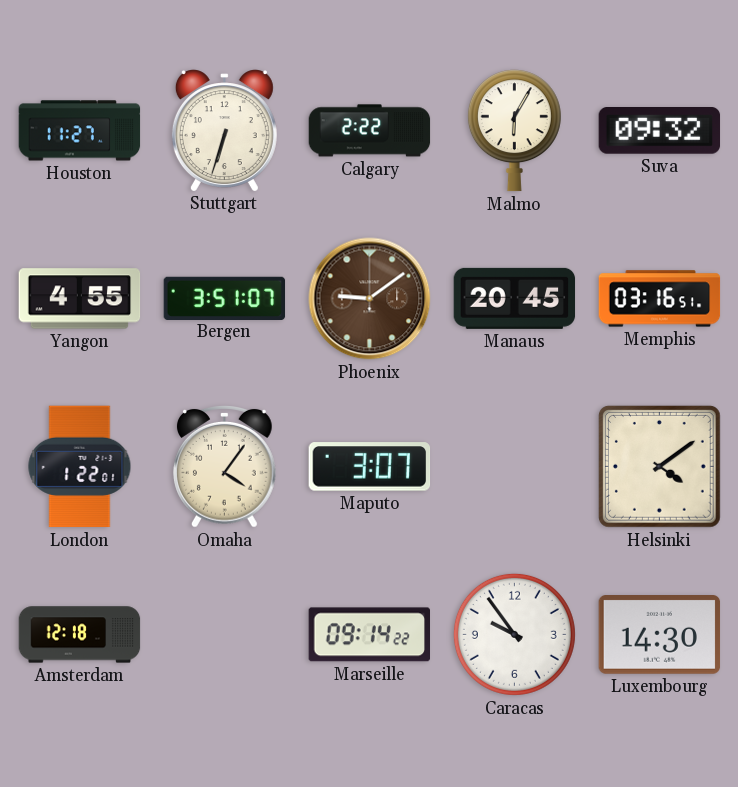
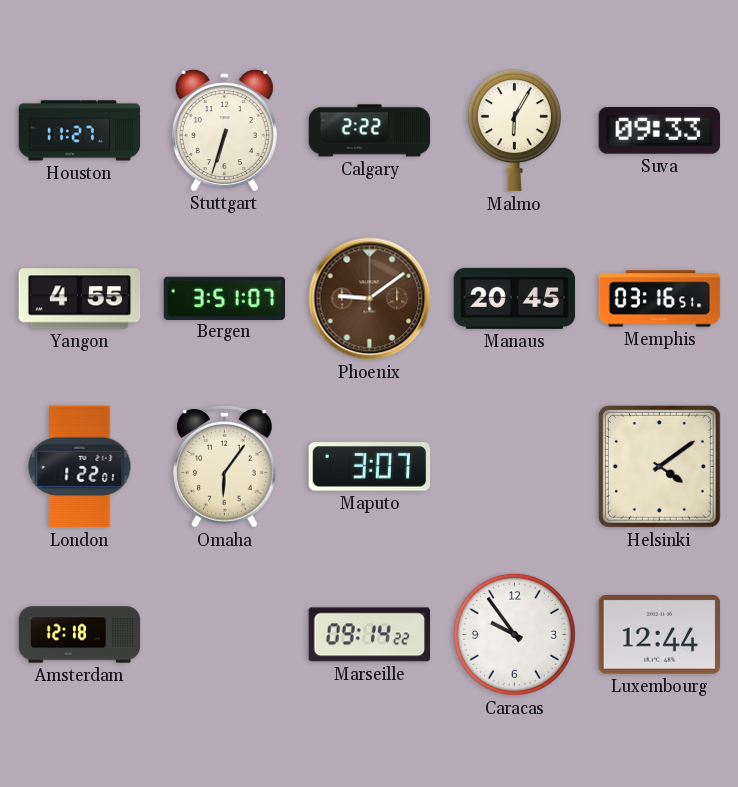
Suva: 09:32 -> 09:33
Omaha: 4:06 -> 6:06
Luxembourg: 14:30 -> 12:44
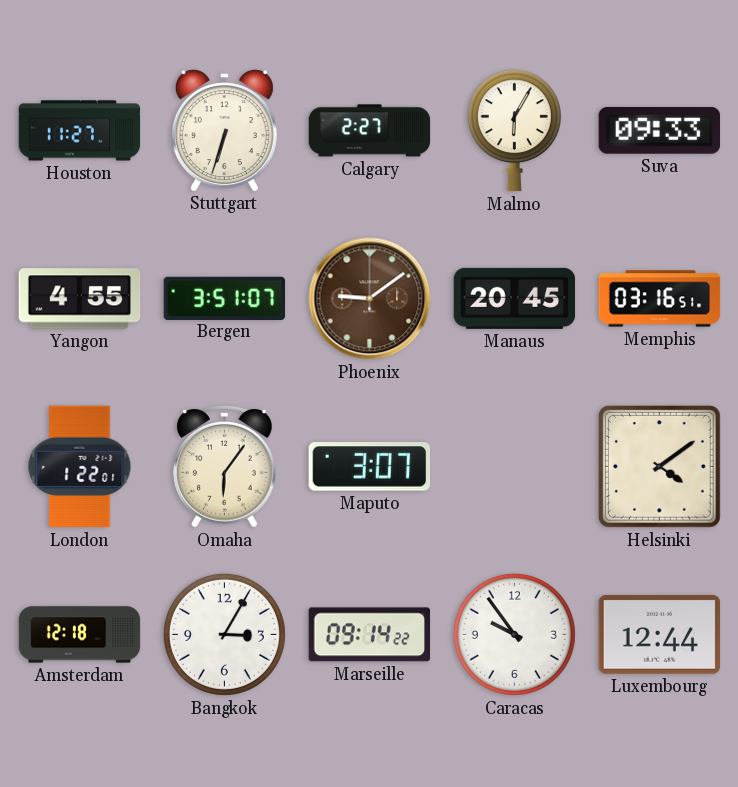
Calgary: 2:22 -> 2:27
Bangkok: none -> 3:05
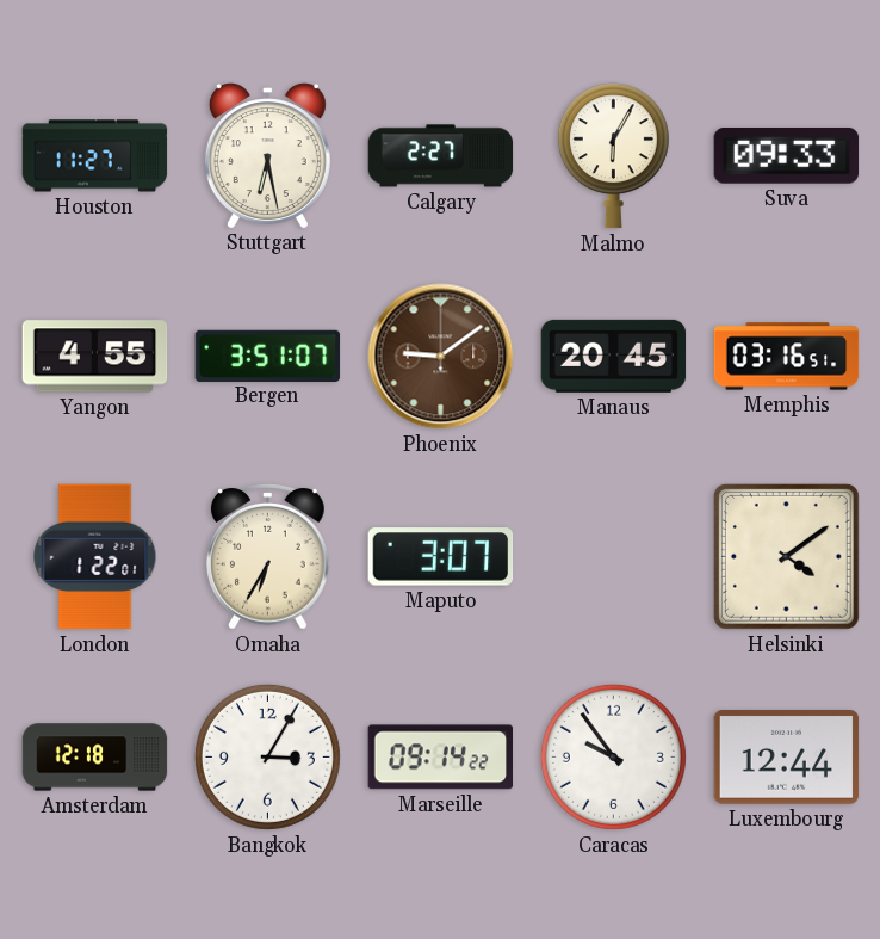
Stuttgart: 6:33 -> 6:28
Omaha: 6:06 -> 6:35
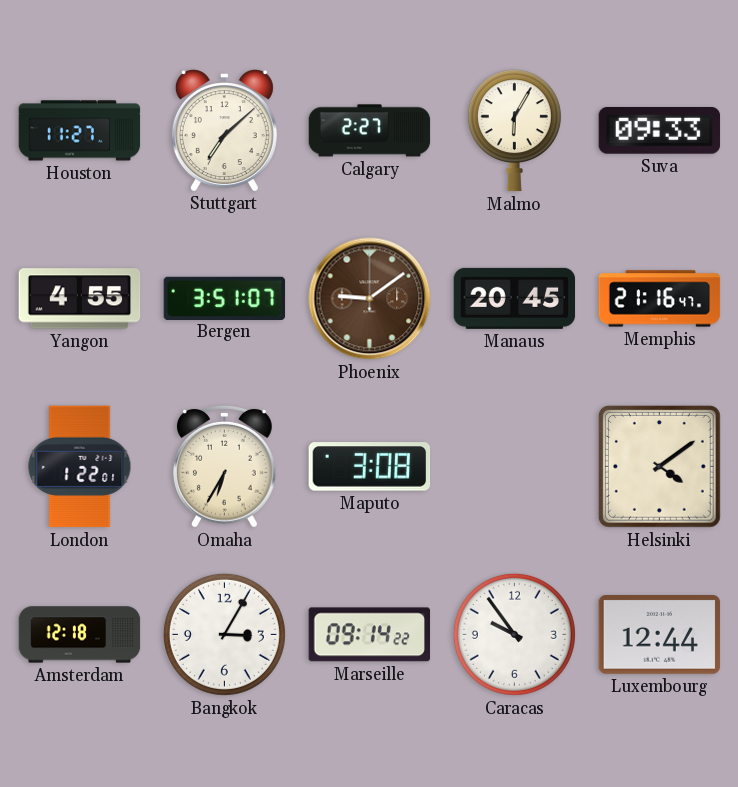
Stuttgart: 6:28 -> 7:08
Memphis: 03:16 -> 21:16
Maputo: 3:07 -> 3:08
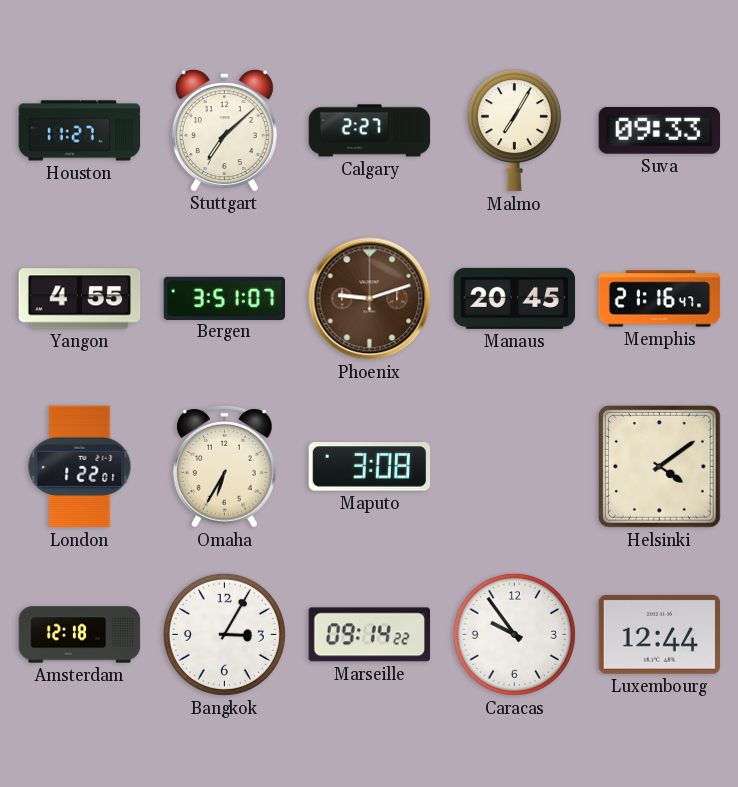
Malmo: 6:05 -> 7:05
Phoenix: 9:09 -> 9:12
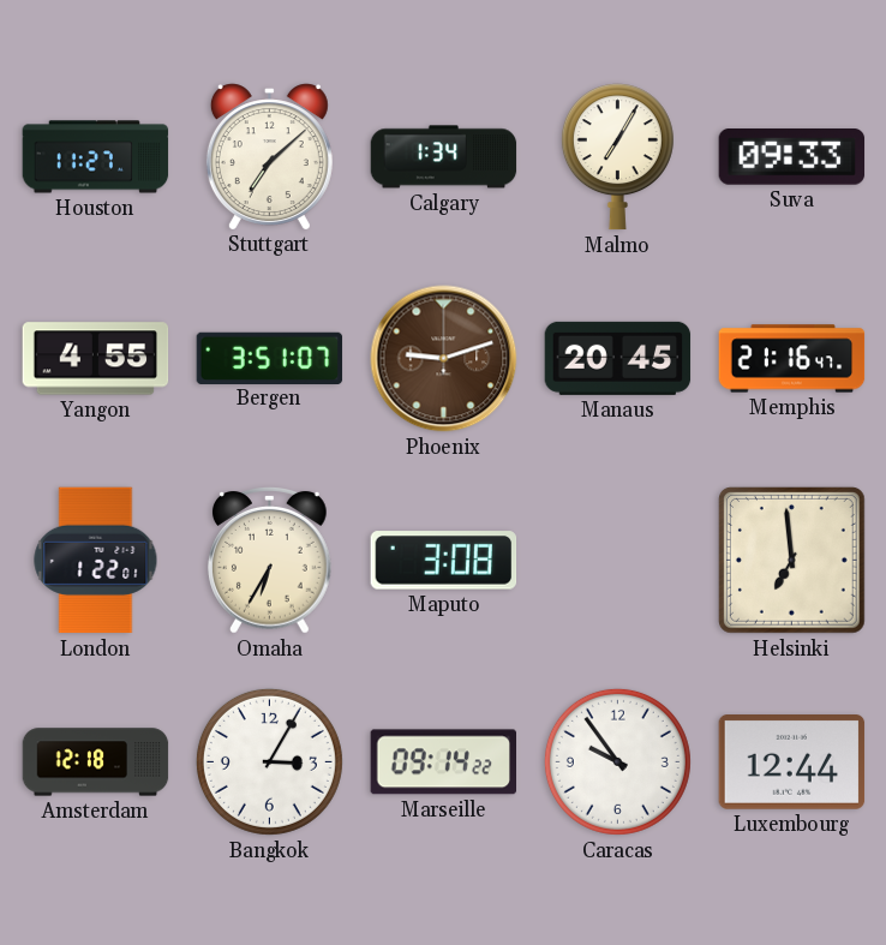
Calgary: 2:27 -> 1:34
Helsinki: 4:09 -> 6:59
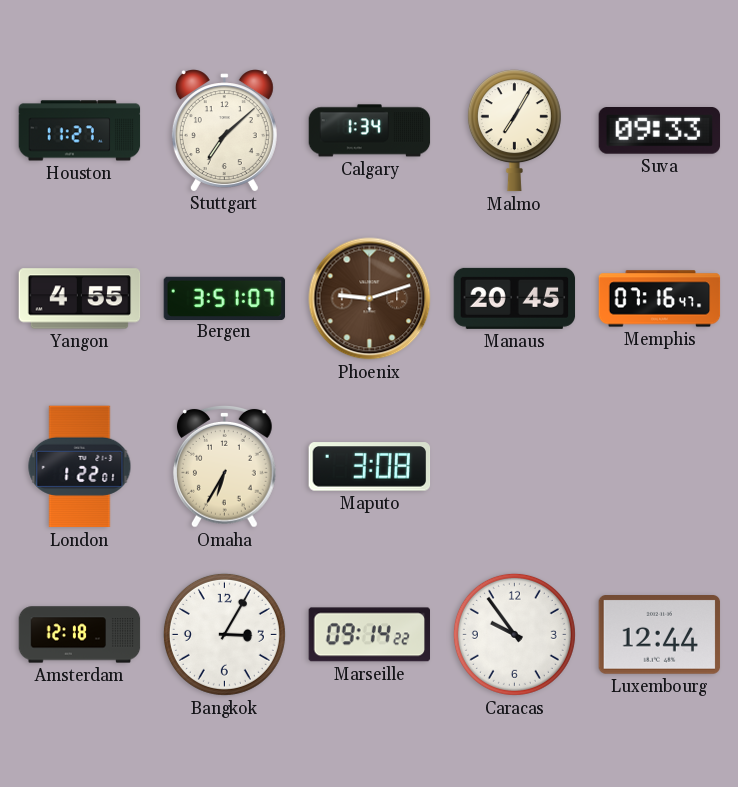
Memphis: 21:16 -> 07:16
Helsinki: 6:59 -> none
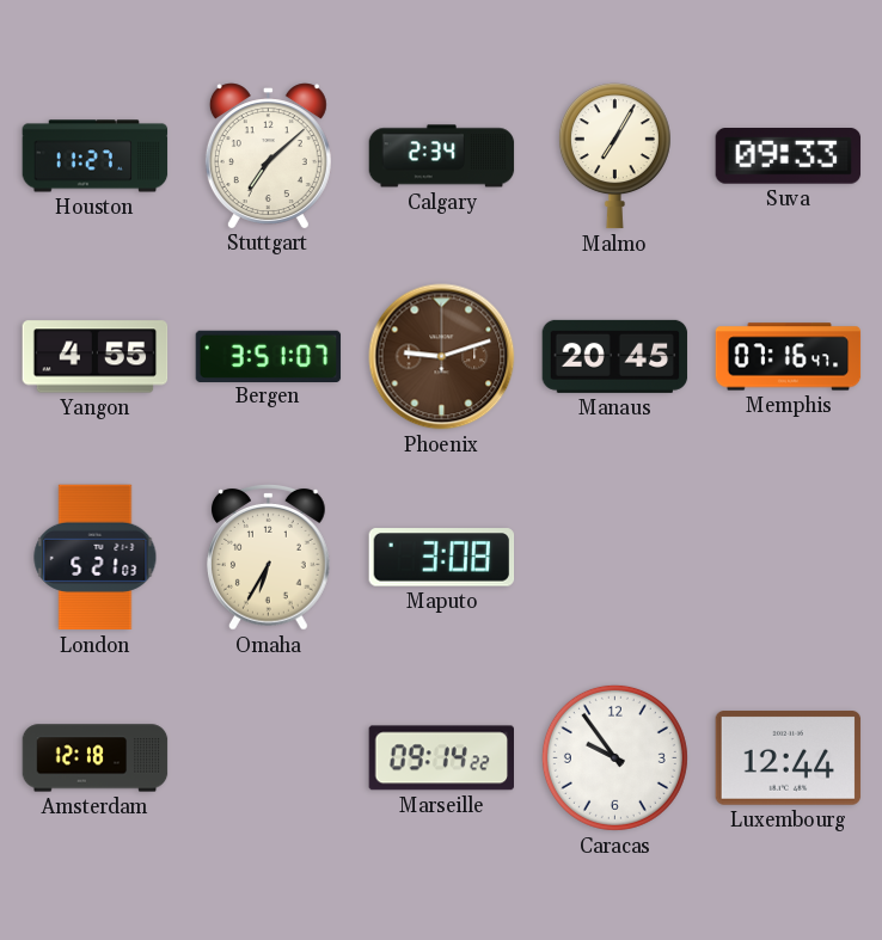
Calgary: 1:34 -> 2:34
London: 1:22 -> 5:21
Bangkok: 3:05 -> none
